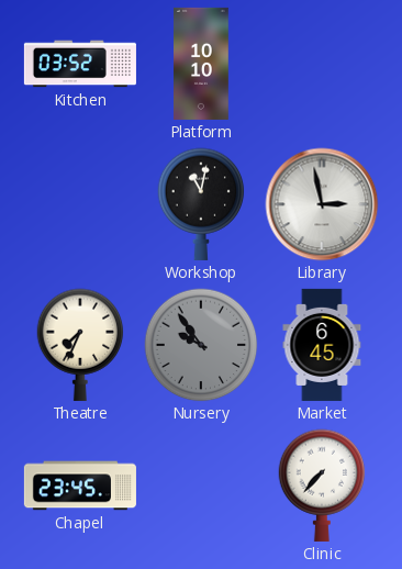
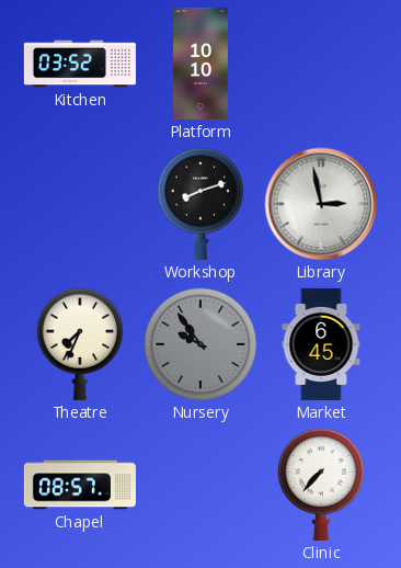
Workshop: 11:02 -> 8:12
Chapel: 23:45 -> 08:57
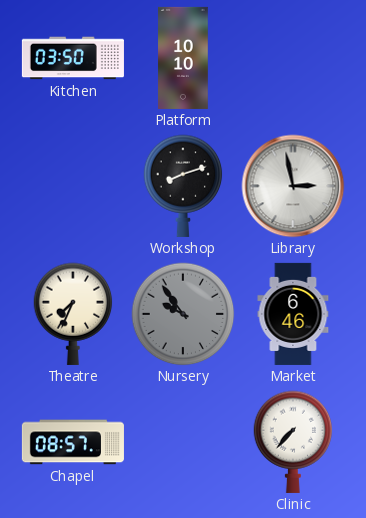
Kitchen: 03:52 -> 03:50
Market: 6:45 -> 6:46
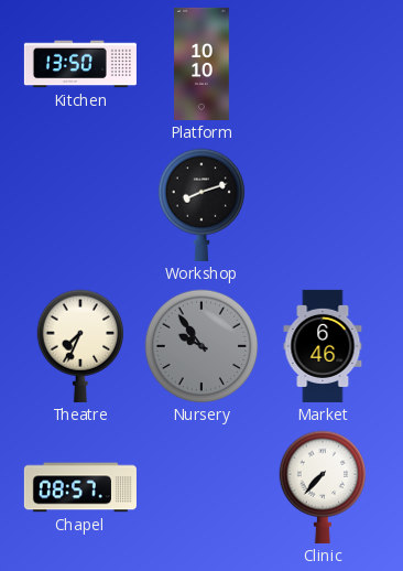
Kitchen: 03:50 -> 13:50
Library: 2:58 -> none
